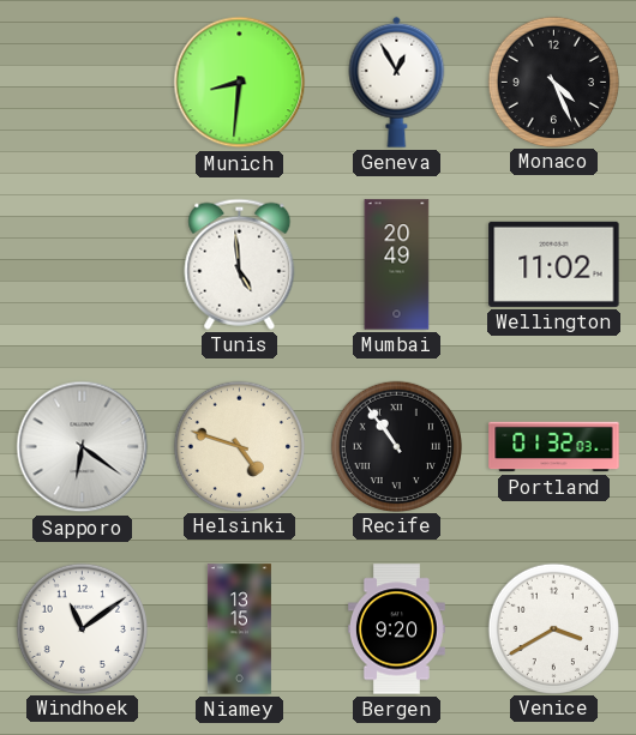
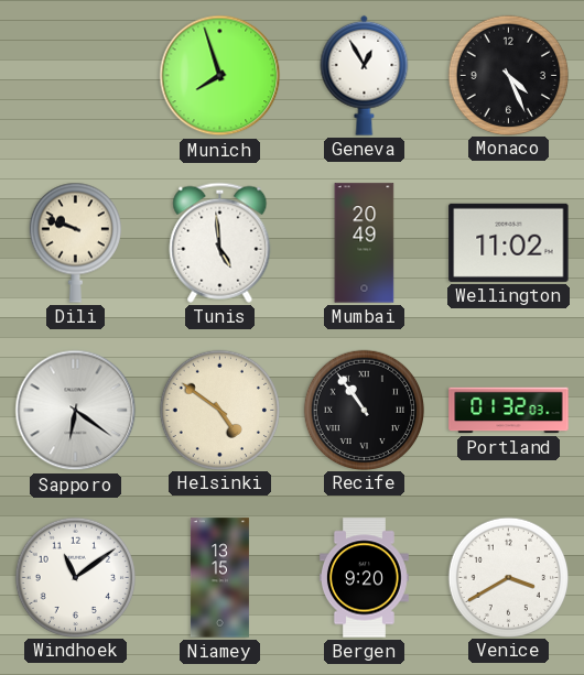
Munich: 8:31 -> 7:57
Dili: none -> 9:48
Helsinki: 4:48 -> 4:51
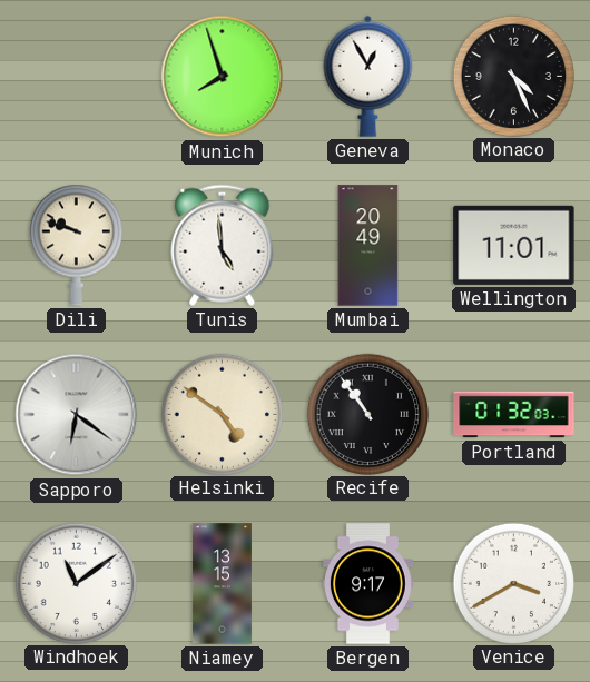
Wellington: 11:02 -> 11:01
Bergen: 9:20 -> 9:17
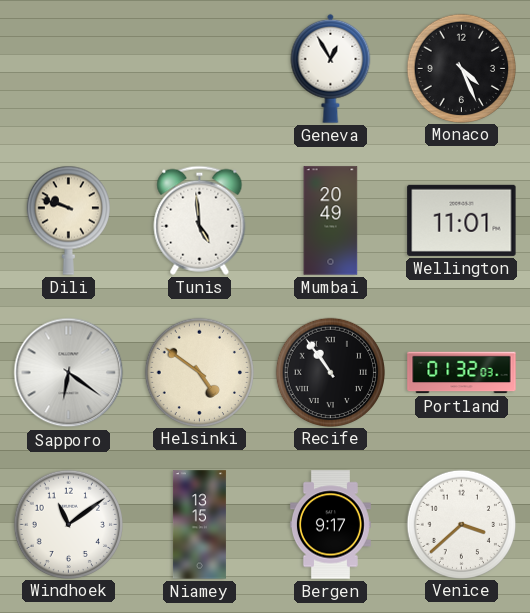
Munich: 7:57 -> none
Venice: 3:40 -> 3:38
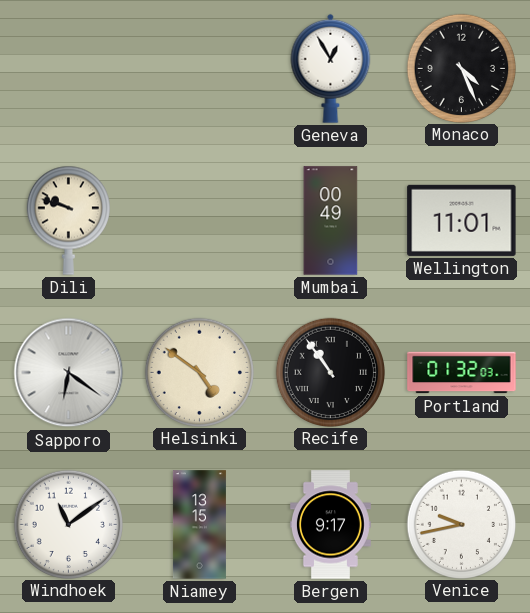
Tunis: 4:59 -> none
Mumbai: 20:49 -> 00:49
Venice: 3:38 -> 9:43
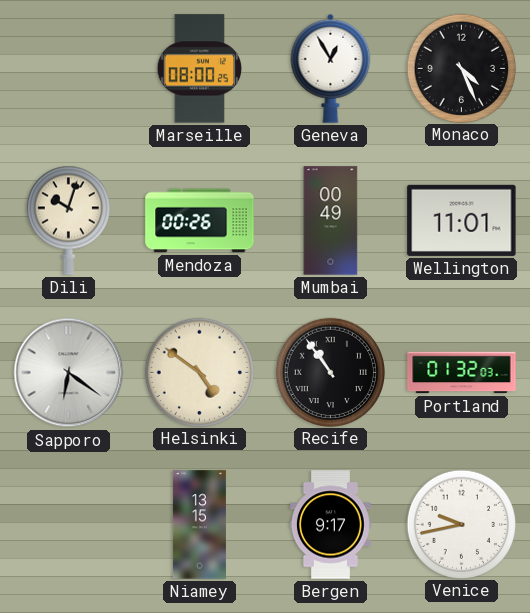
Marseille: none -> 08:00
Dili: 9:48 -> 10:03
Mendoza: none -> 00:26
Windhoek: 11:09 -> none
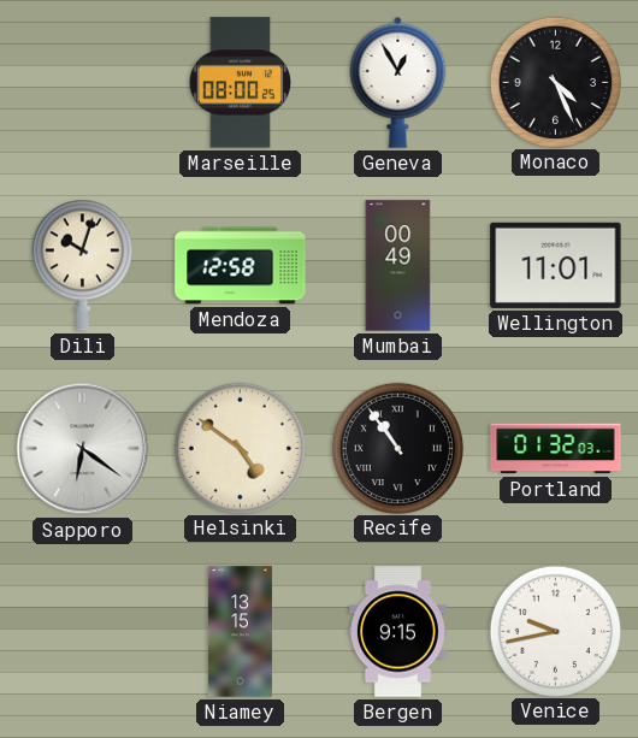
Mendoza: 00:26 -> 12:58
Bergen: 9:17 -> 9:15
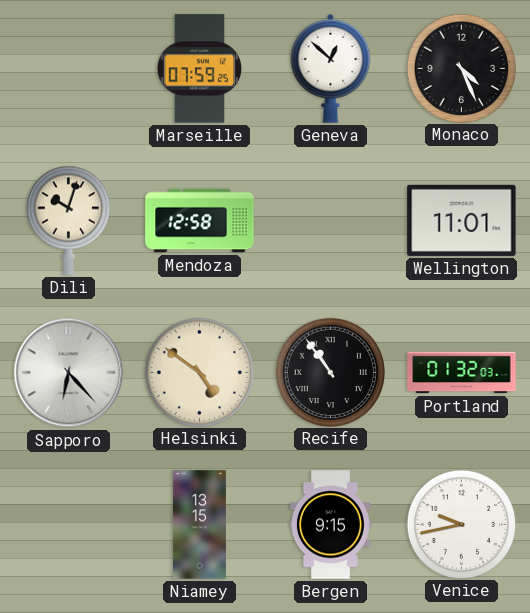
Marseille: 08:00 -> 07:59
Geneva: 12:55 -> 12:52
Mumbai: 00:49 -> none
Sapporo: 6:21 -> 6:23
